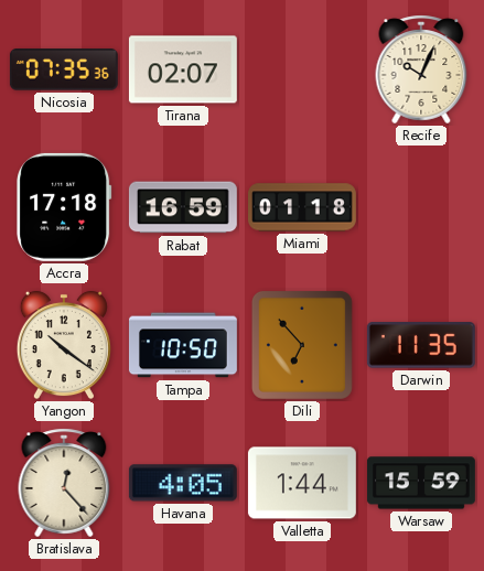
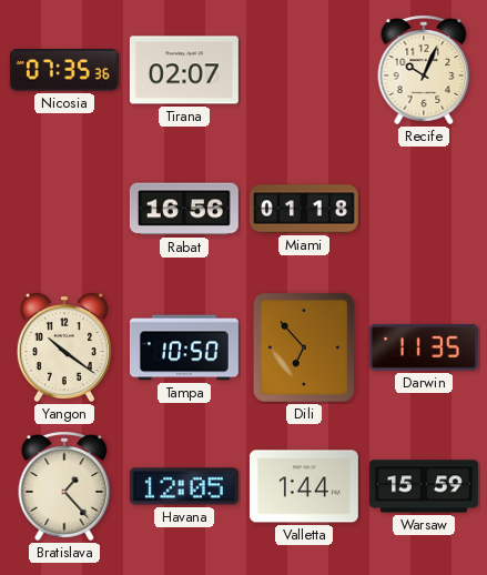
Accra: 17:18 -> none
Rabat: 16:59 -> 16:56
Bratislava: 12:23 -> 1:23
Havana: 4:05 -> 12:05
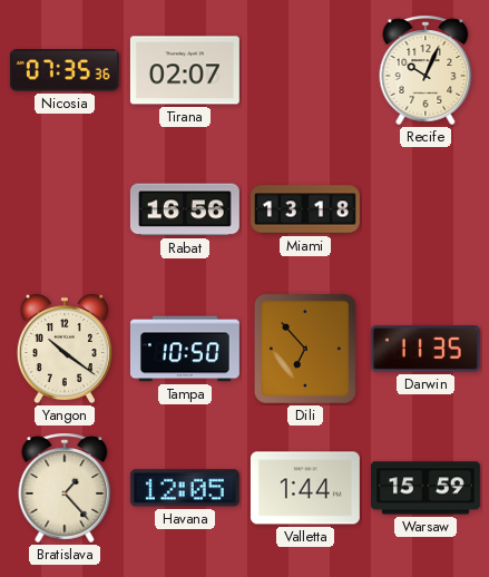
Miami: 01:18 -> 13:18
